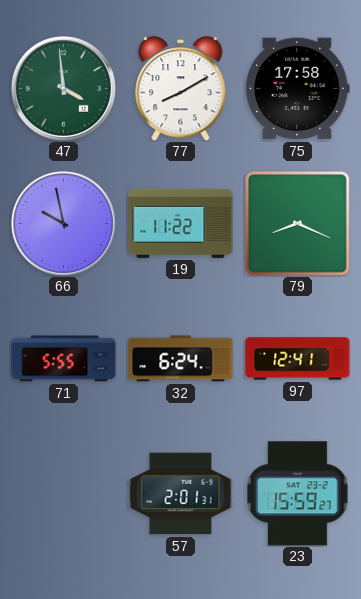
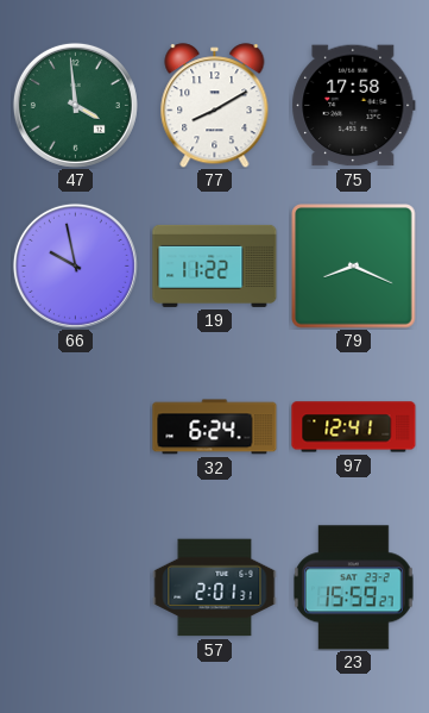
71: 5:55 -> none
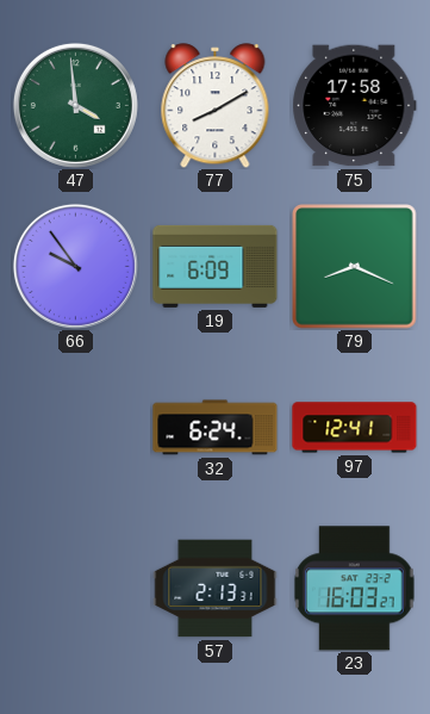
66: 9:58 -> 9:54
19: 11:22 -> 6:09
57: 2:01 -> 2:13
23: 15:59 -> 16:03
